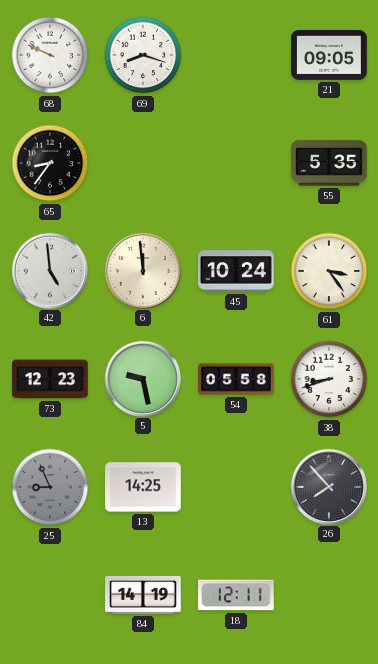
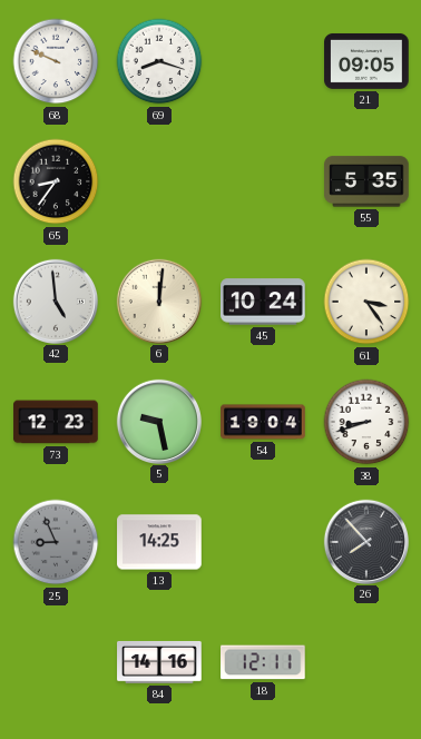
6: 11:59 -> 12:01
54: 05:58 -> 19:04
84: 14:19 -> 14:16
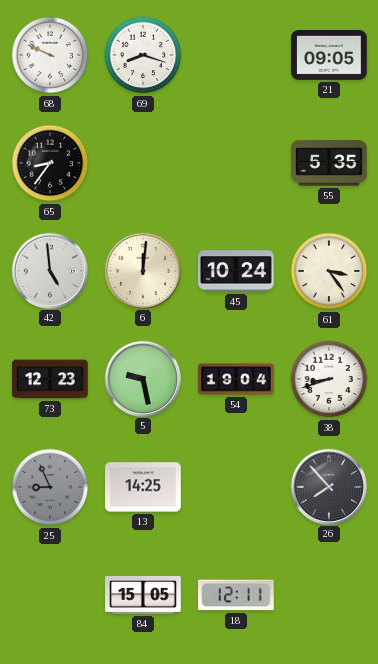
84: 14:16 -> 15:05
